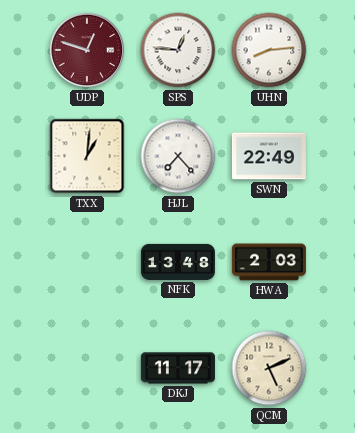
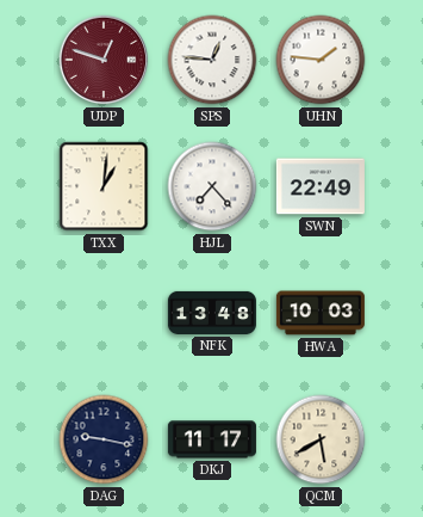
UHN: 8:14 -> 1:46
HWA: 2:03 -> 10:03
DAG: none -> 9:17
QCM: 5:11 -> 5:40
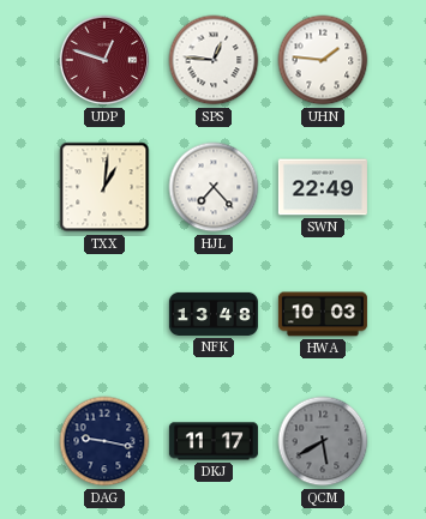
QCM dial: cream -> grey
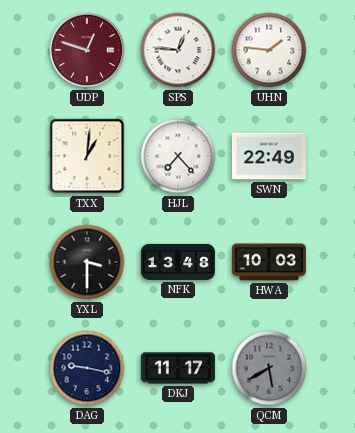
YXL: none -> 3:30
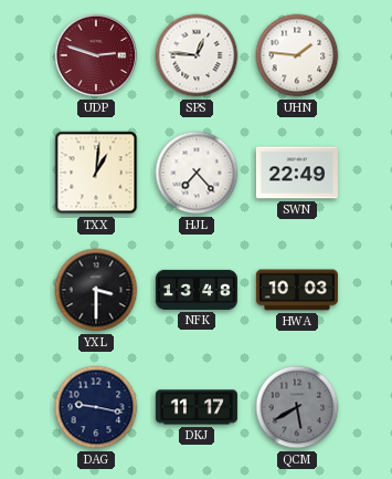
UDP: 12:48 -> 2:48
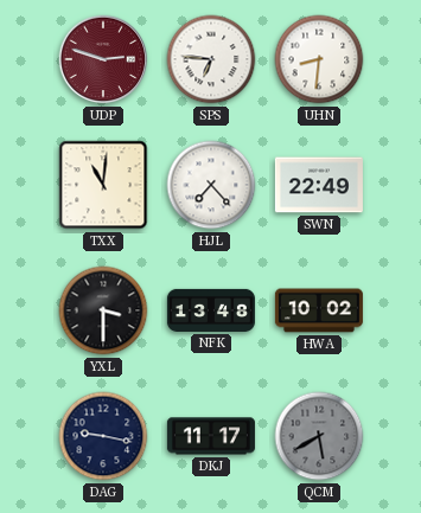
SPS: 12:46 -> 6:46
UHN: 1:46 -> 8:31
TXX: 1:01 -> 11:01
HWA: 10:03 -> 10:02
